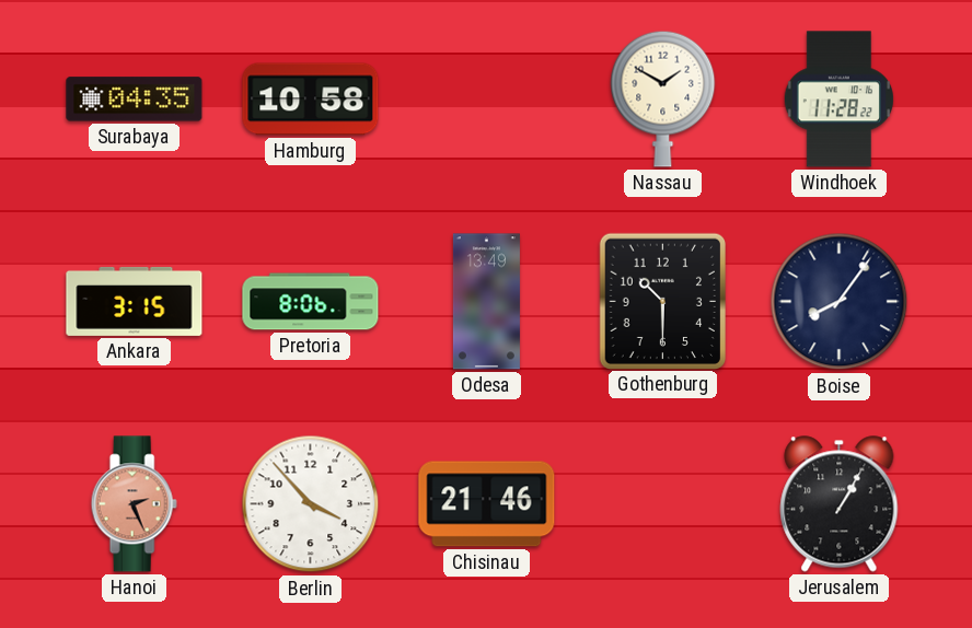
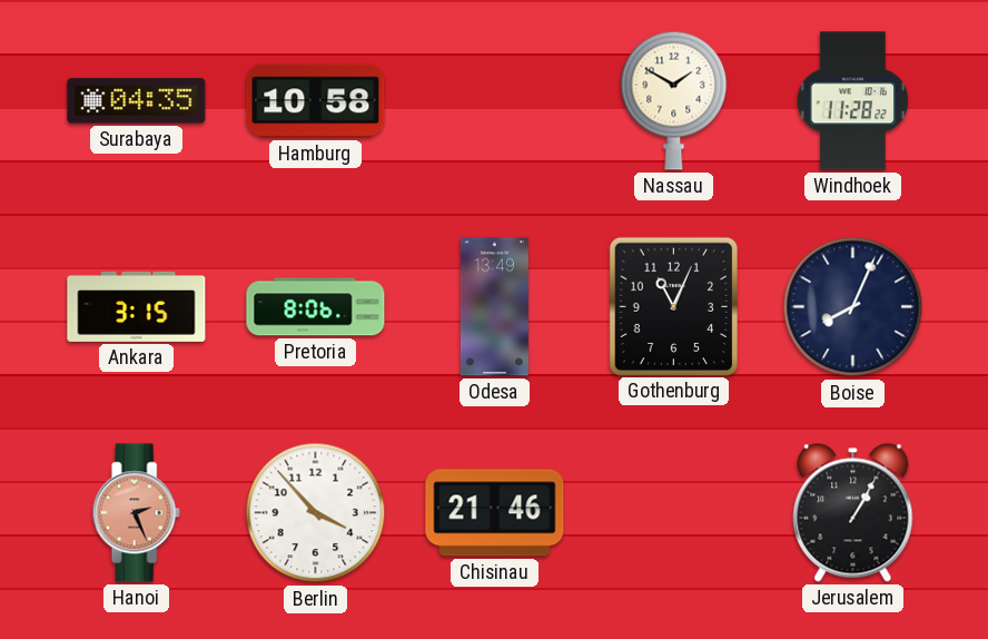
Gothenburg: 10:30 -> 11:04
Boise: 8:06 -> 8:04
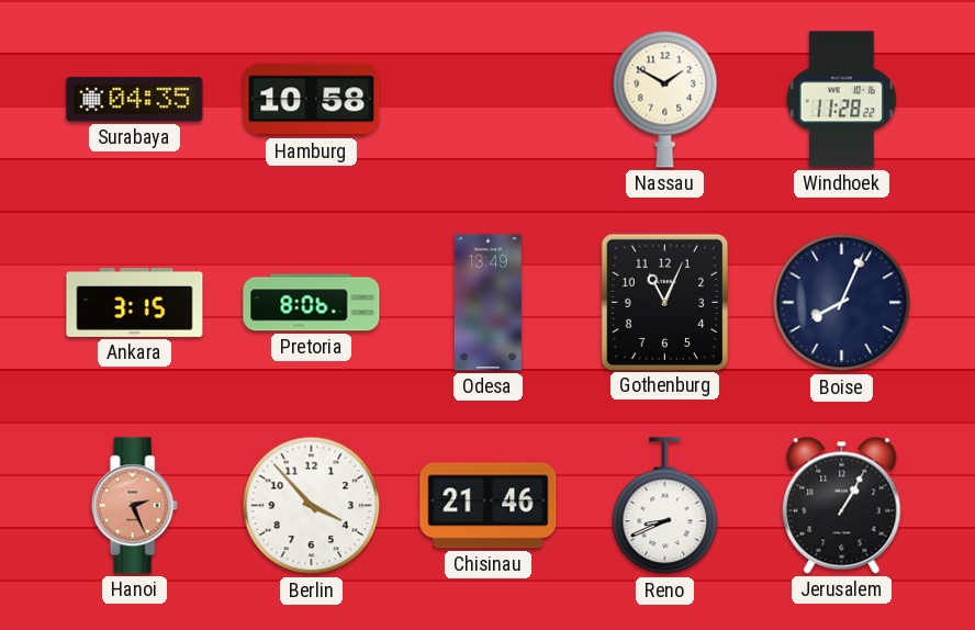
Reno: none -> 8:41
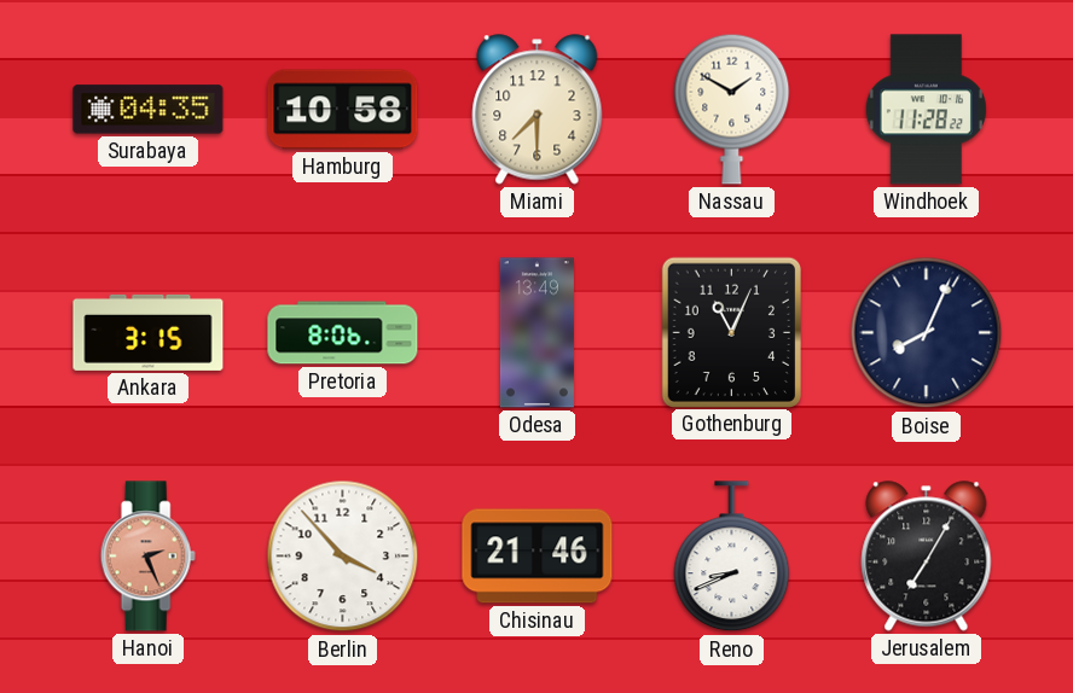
Miami: none -> 7:30
Jerusalem: 1:05 -> 7:05
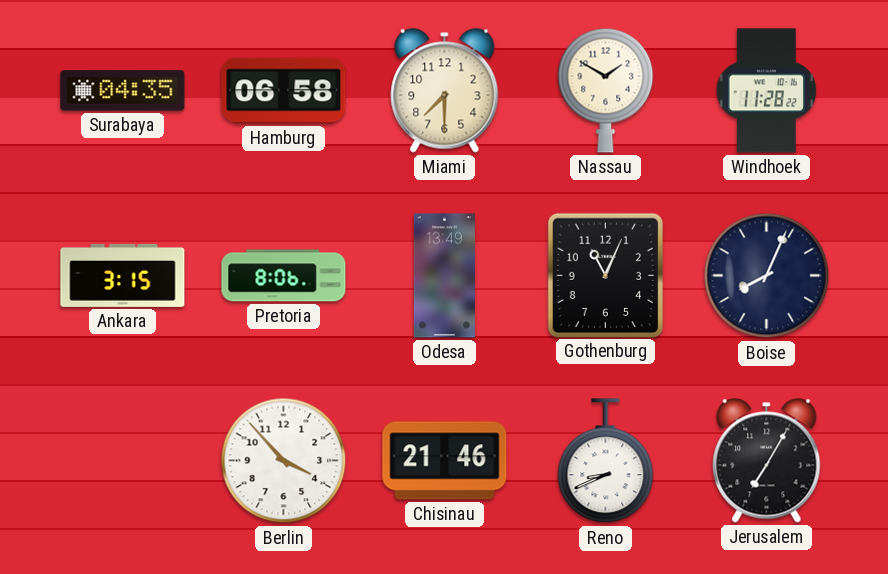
Hamburg: 10:58 -> 06:58
Hanoi: 2:26 -> none
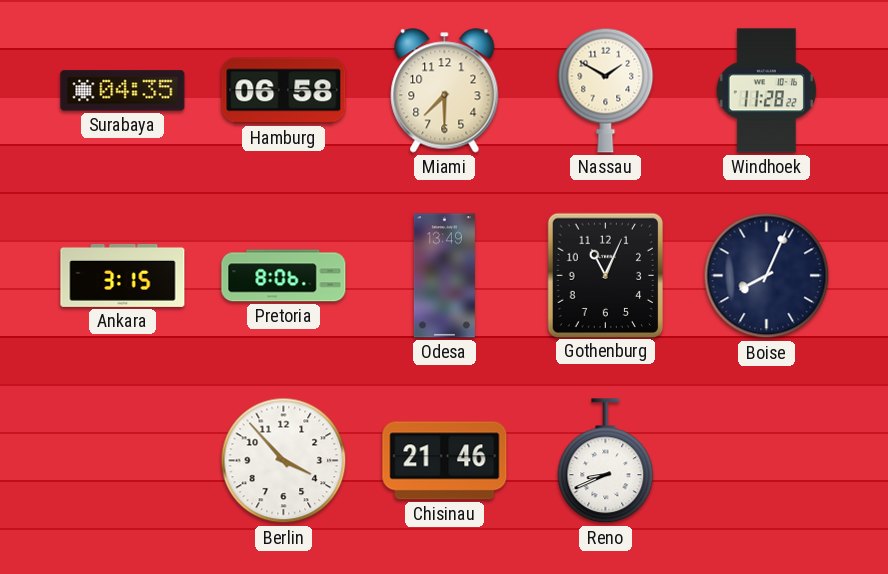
Jerusalem: 7:05 -> none
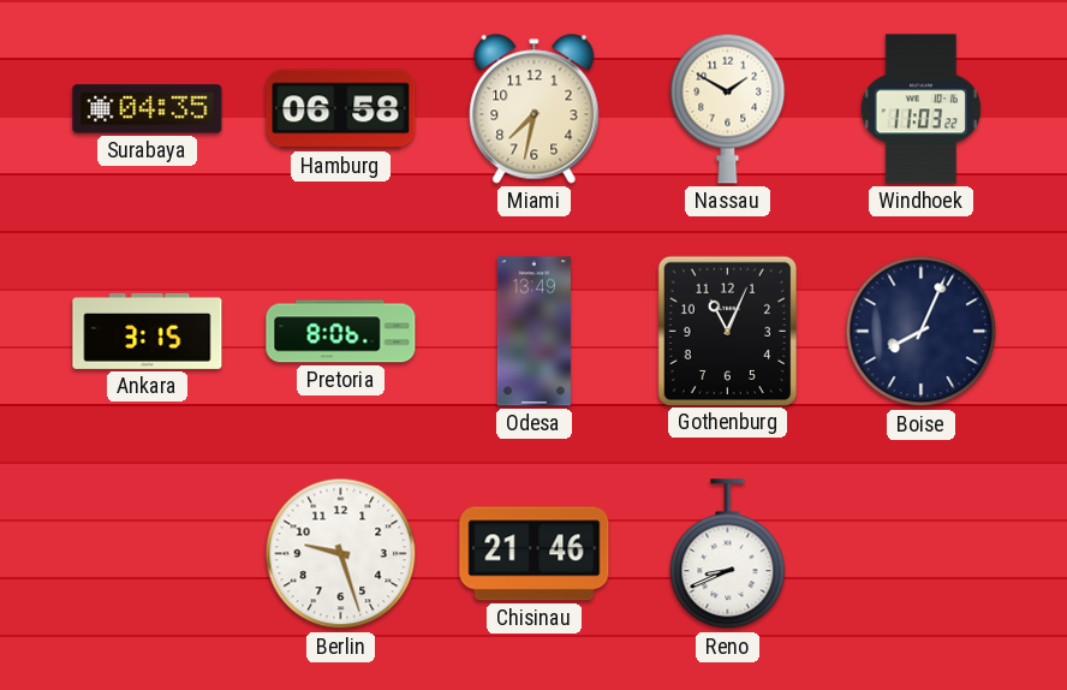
Miami: 7:30 -> 7:32
Windhoek: 11:28 -> 11:03
Berlin: 3:53 -> 9:27
